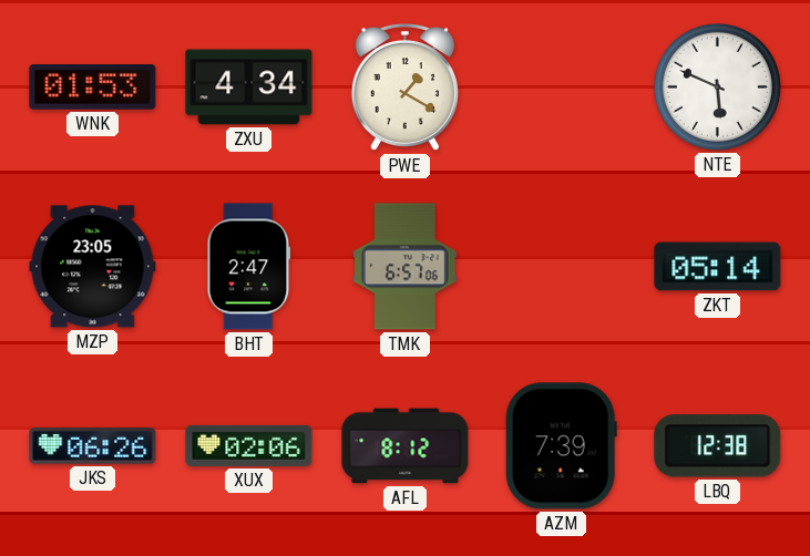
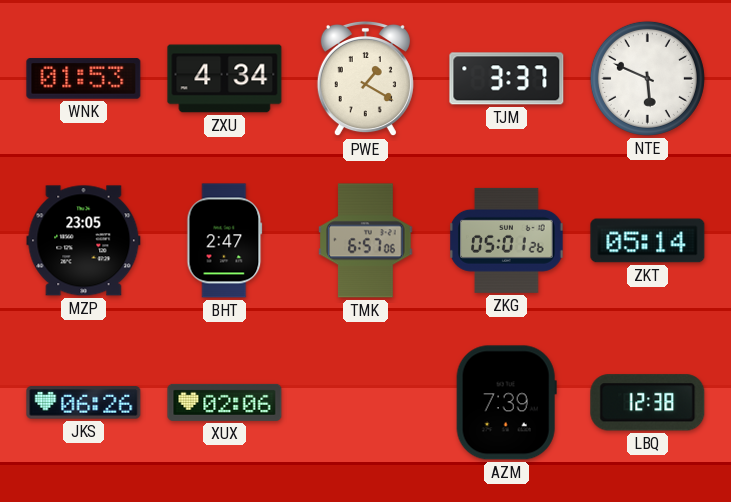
TJM: none -> 3:37
ZKG: none -> 05:01
AFL: 8:12 -> none
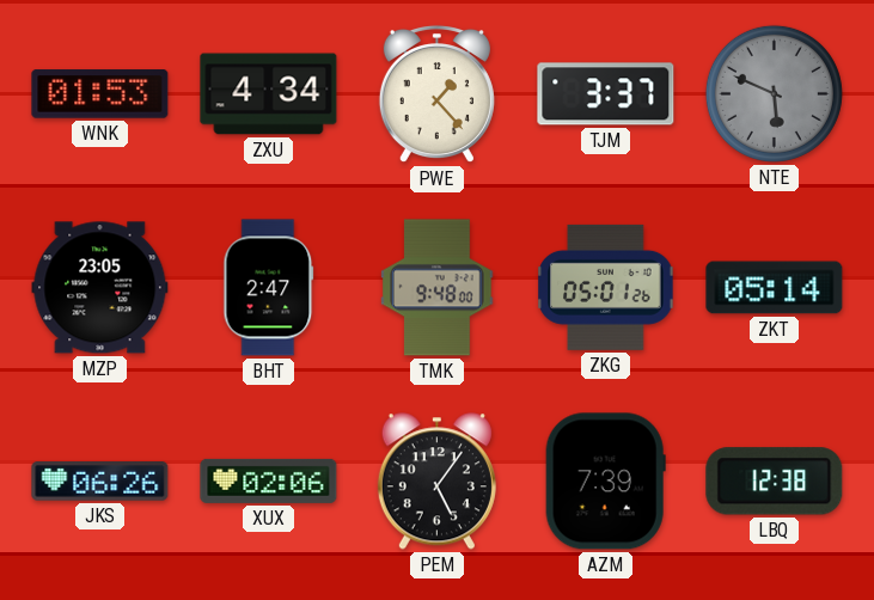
PWE: 1:20 -> 1:23
NTE dial: white -> grey
TMK: 6:57 -> 9:48
PEM: none -> 5:06
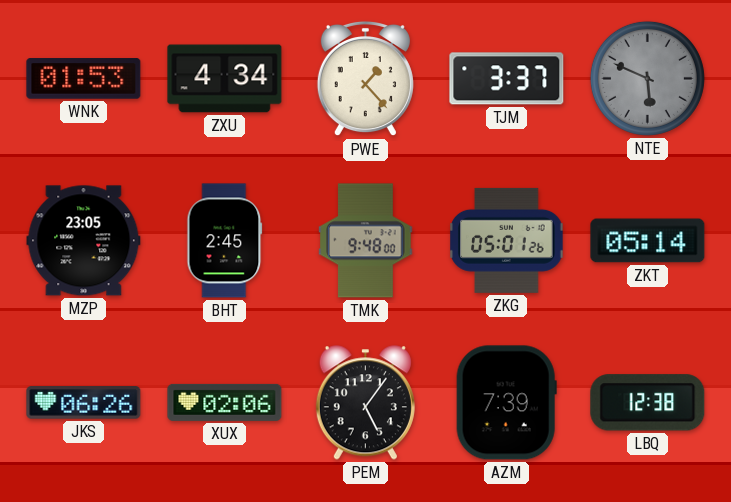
BHT: 2:47 -> 2:45
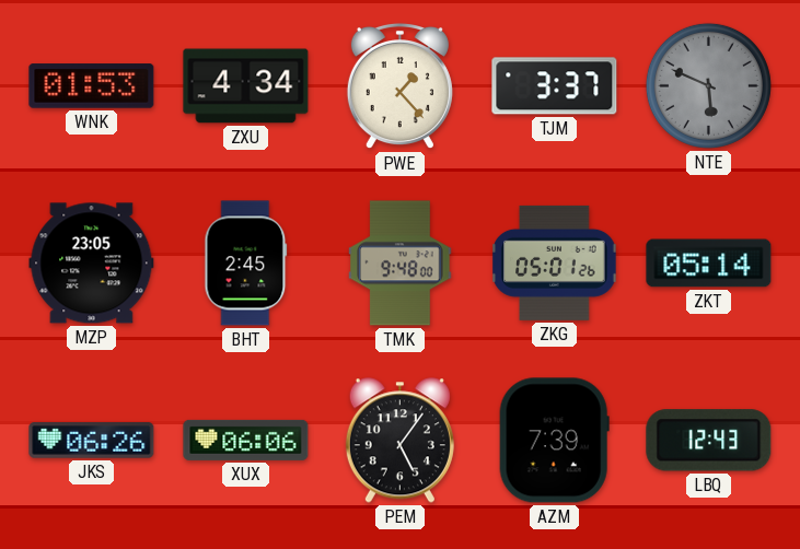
XUX: 02:06 -> 06:06
LBQ: 12:38 -> 12:43
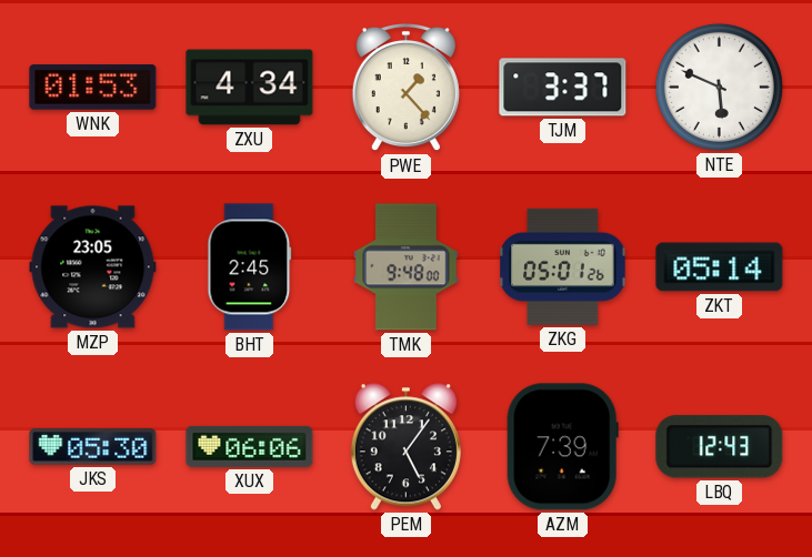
NTE dial: grey -> white
JKS: 06:26 -> 05:30
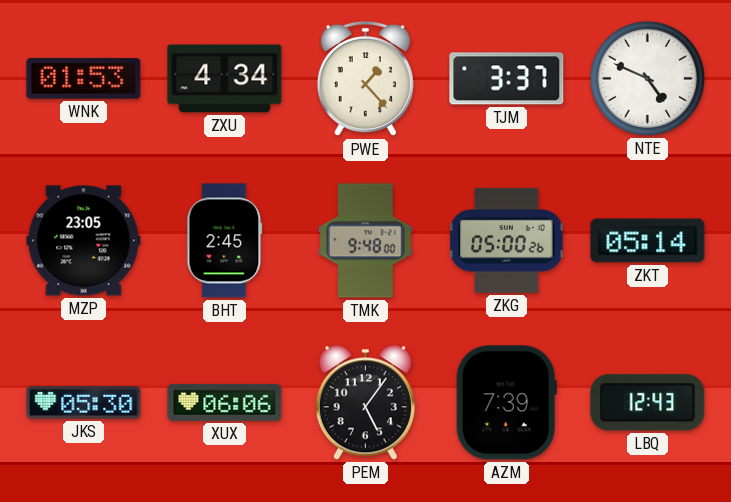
NTE: 5:49 -> 4:49
ZKG: 05:01 -> 05:00
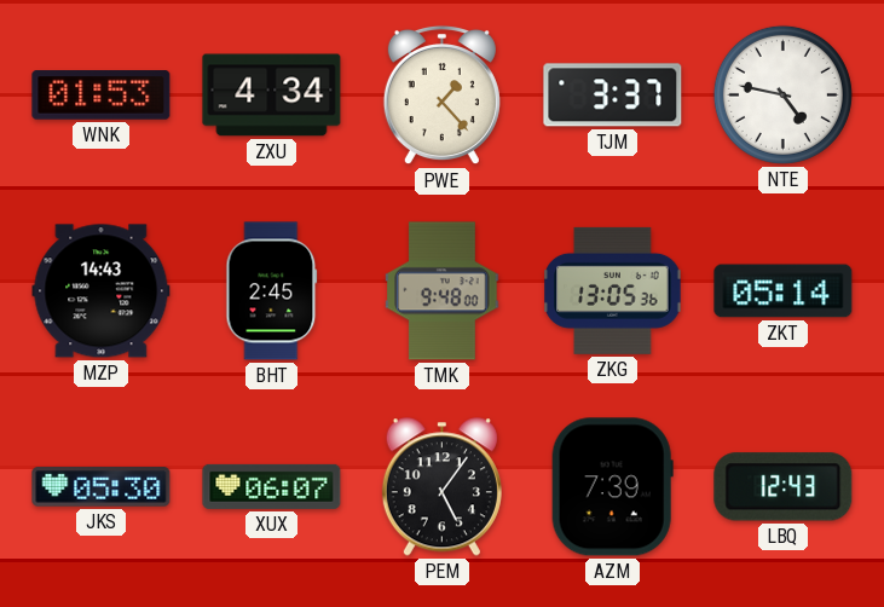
NTE: 4:49 -> 4:47
MZP: 23:05 -> 14:43
ZKG: 05:00 -> 13:05
XUX: 06:06 -> 06:07
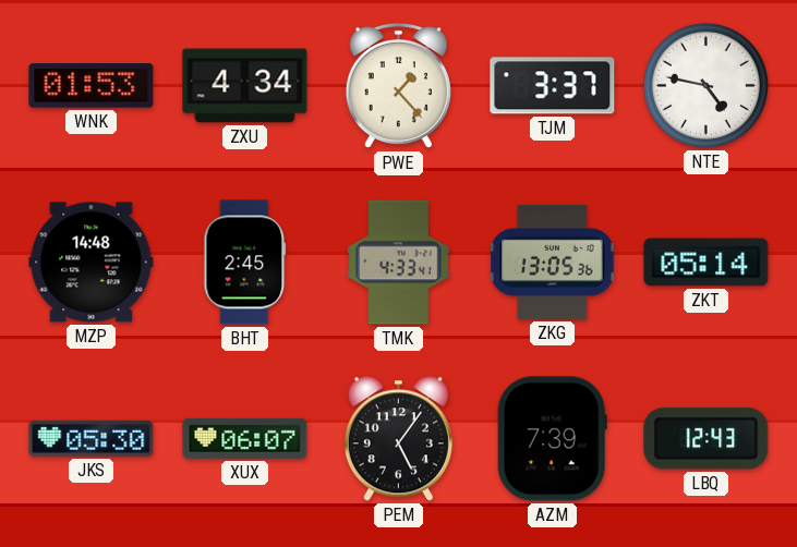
MZP: 14:43 -> 14:48
TMK: 9:48 -> 4:33
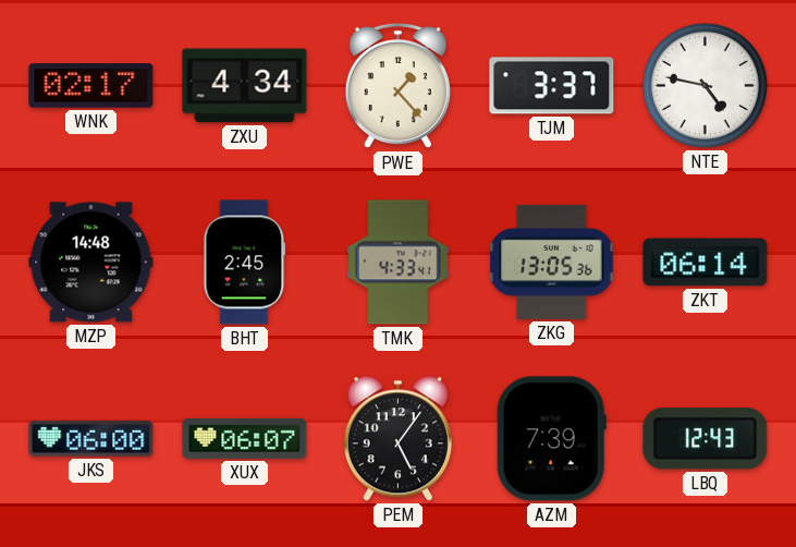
WNK: 01:53 -> 02:17
ZKT: 05:14 -> 06:14
JKS: 05:30 -> 06:00
